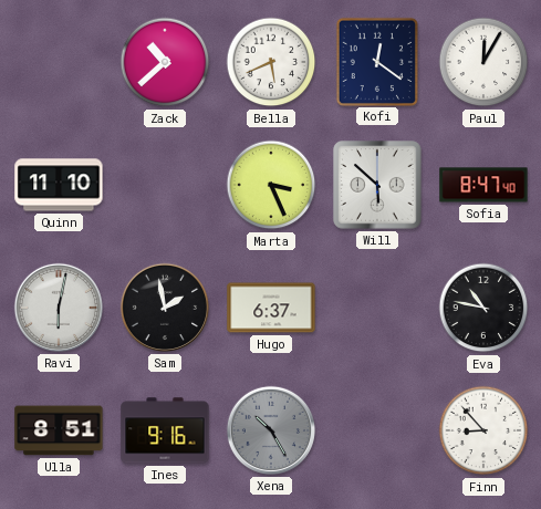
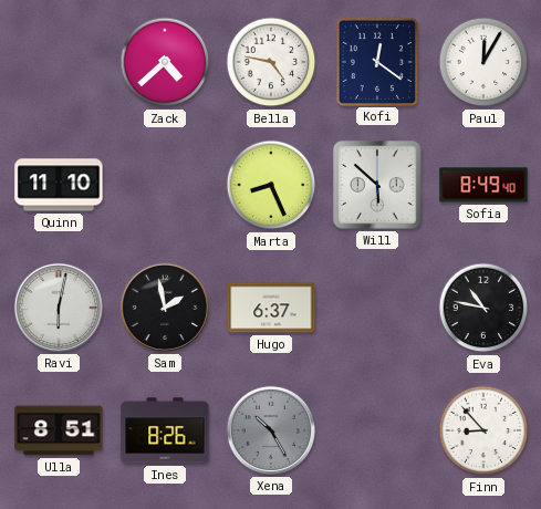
Zack: 10:38 -> 4:38
Bella: 5:41 -> 4:47
Marta: 3:26 -> 8:26
Sofia: 8:47 -> 8:49
Ines: 9:16 -> 8:26
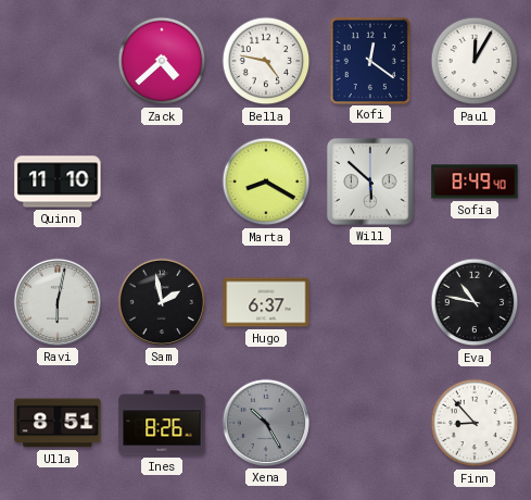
Marta: 8:26 -> 8:20
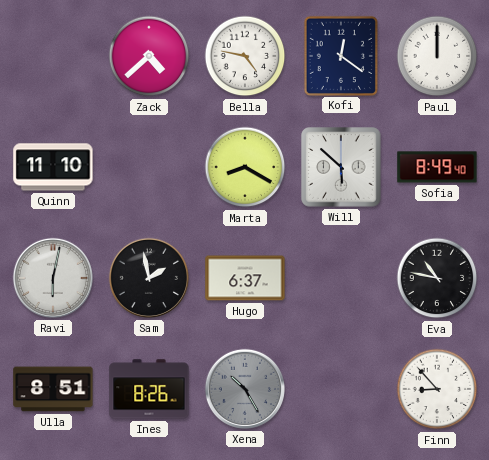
Paul: 12:05 -> 12:00
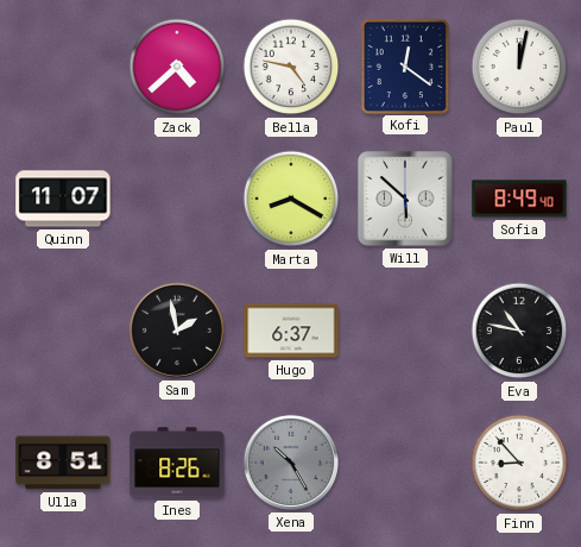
Paul: 12:00 -> 12:02
Quinn: 11:10 -> 11:07
Ravi: 6:02 -> none
